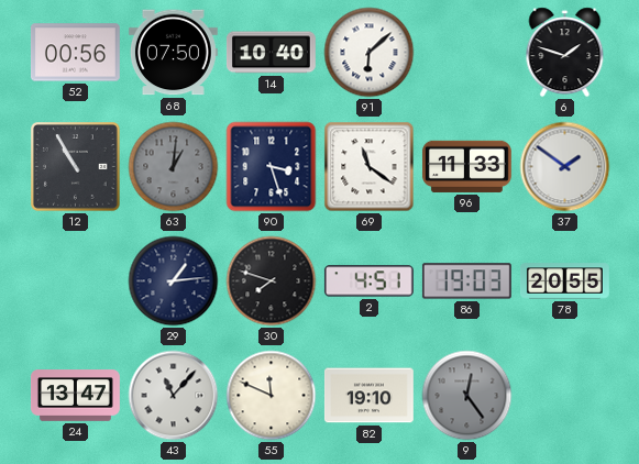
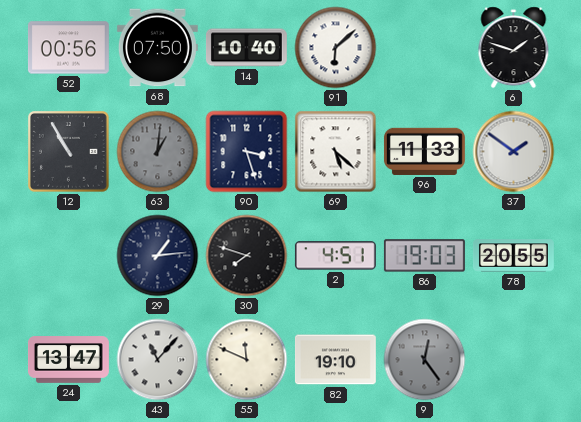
69: 11:21 -> 5:22
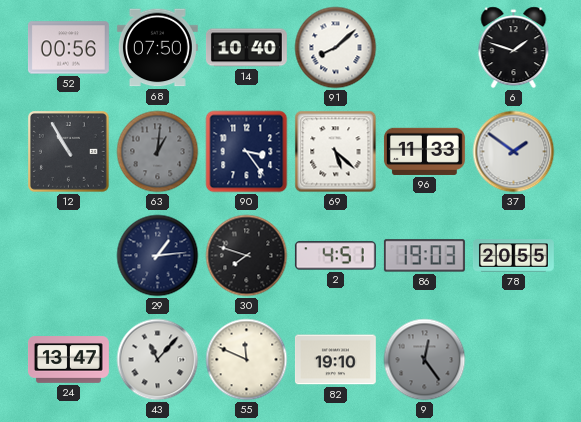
91: 6:08 -> 8:08
90: 3:27 -> 3:24
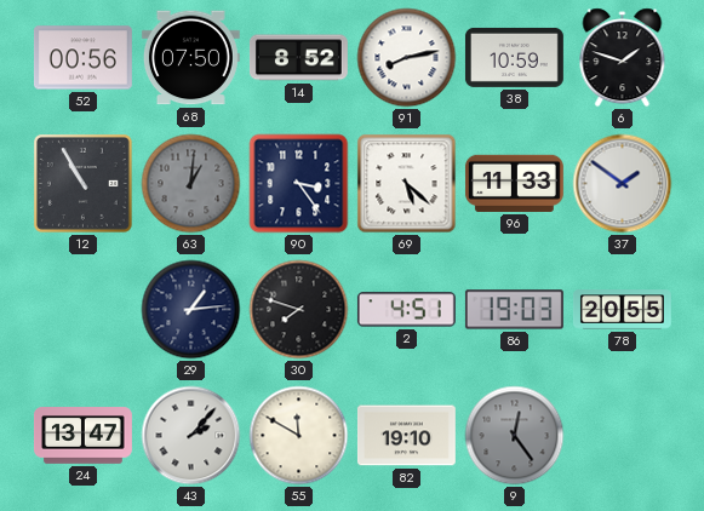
14: 10:40 -> 8:52
91: 8:08 -> 8:13
38: none -> 10:59
43: 11:07 -> 2:07
55: 11:49 -> 11:50
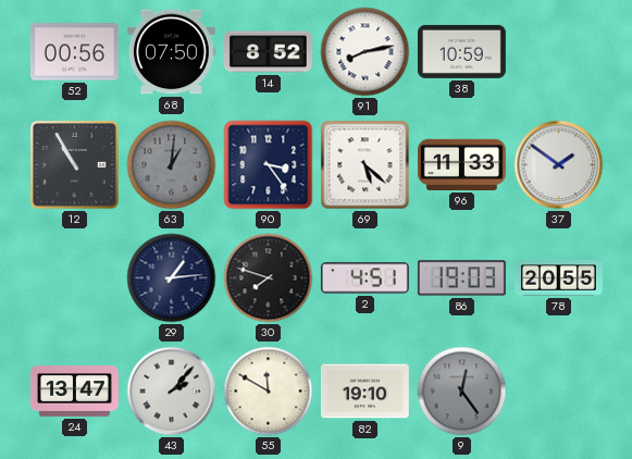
6: 1:48 -> none
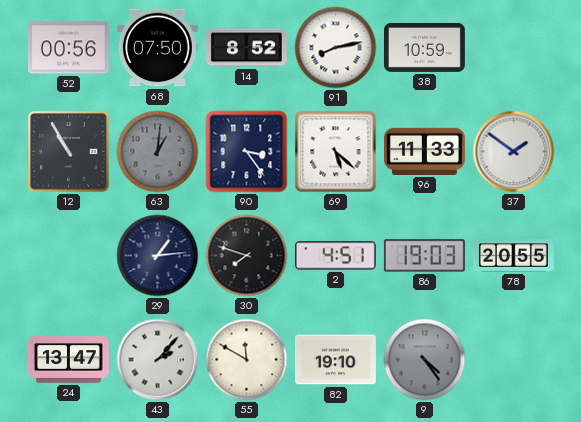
9: 12:24 -> 4:24
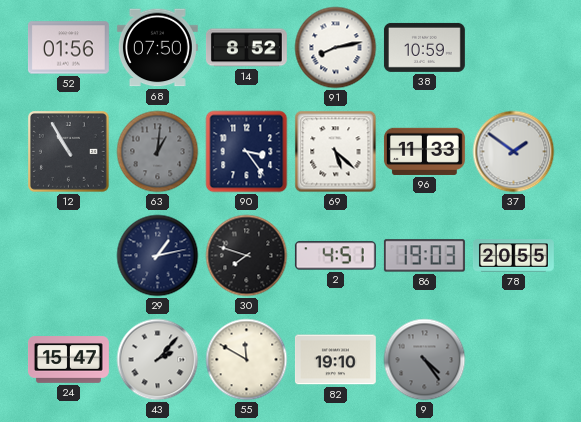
52: 00:56 -> 01:56
29: 1:14 -> 1:13
24: 13:47 -> 15:47
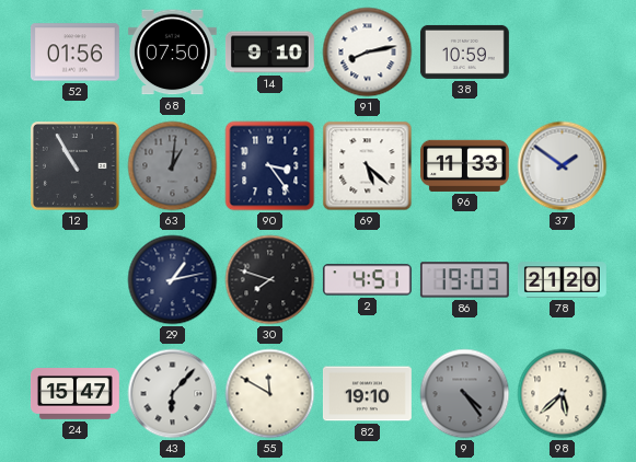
14: 8:52 -> 9:10
78: 20:55 -> 21:20
43: 2:07 -> 6:07
98: none -> 5:38
